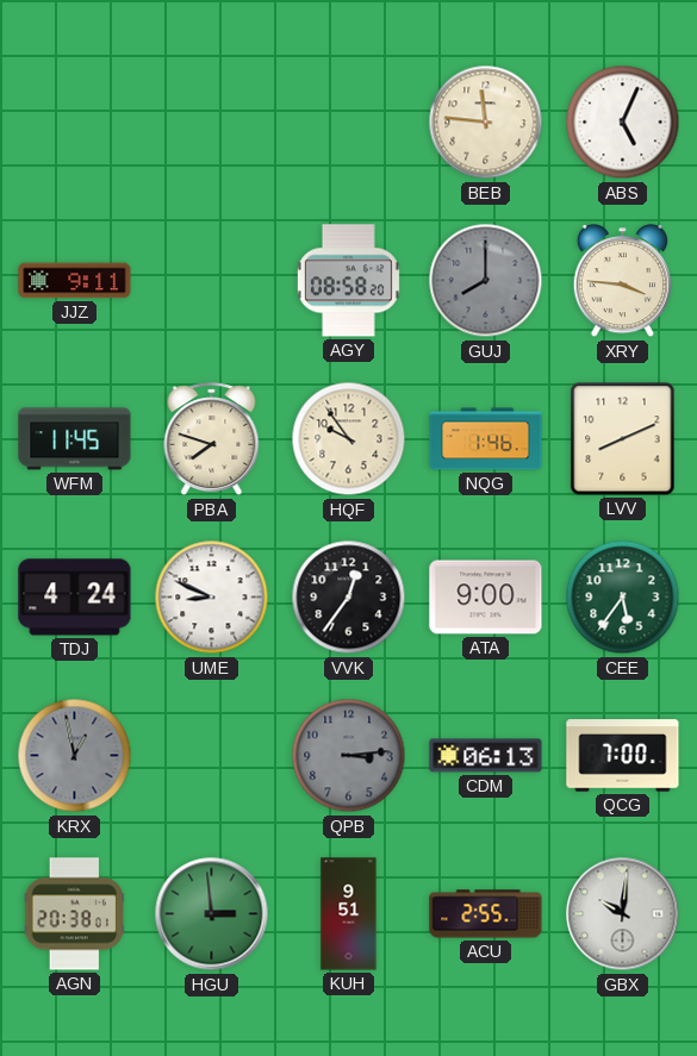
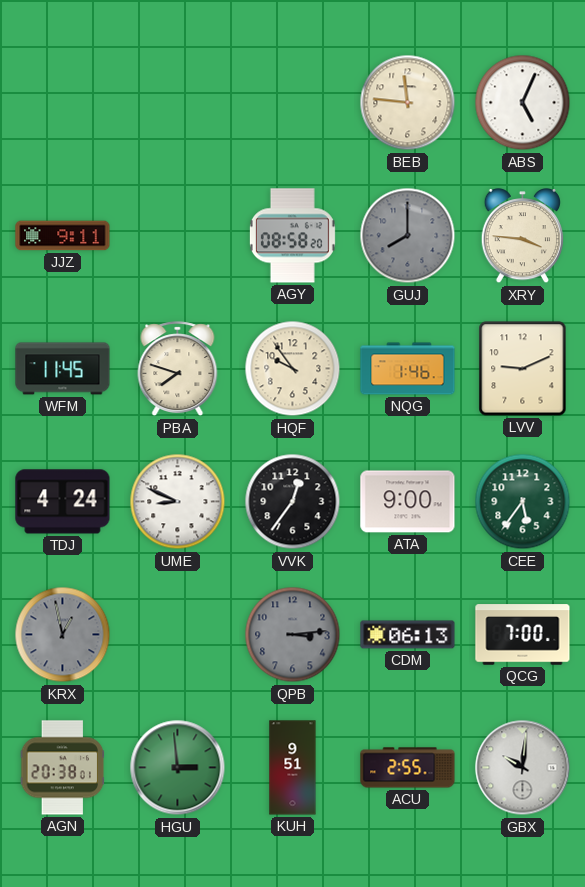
LVV: 8:11 -> 9:11
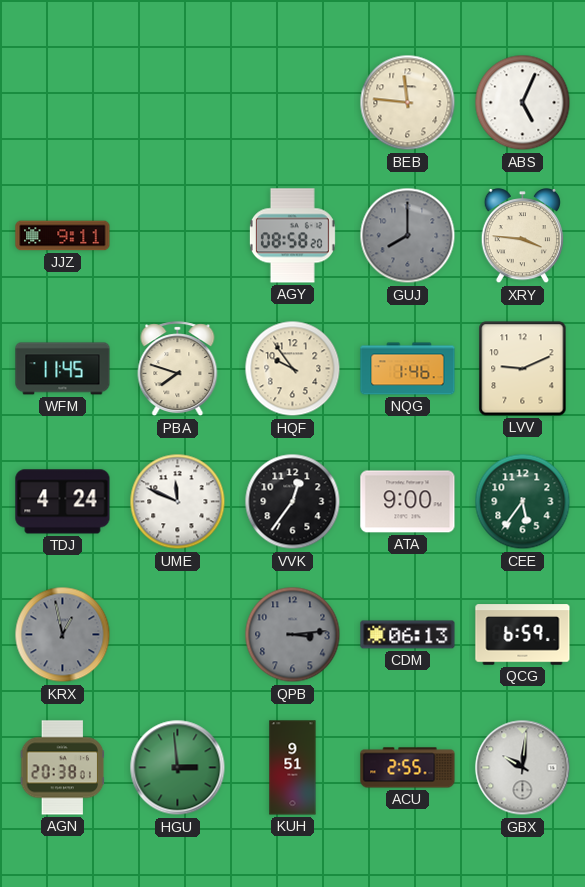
UME: 8:49 -> 11:49
QCG: 7:00 -> 6:59
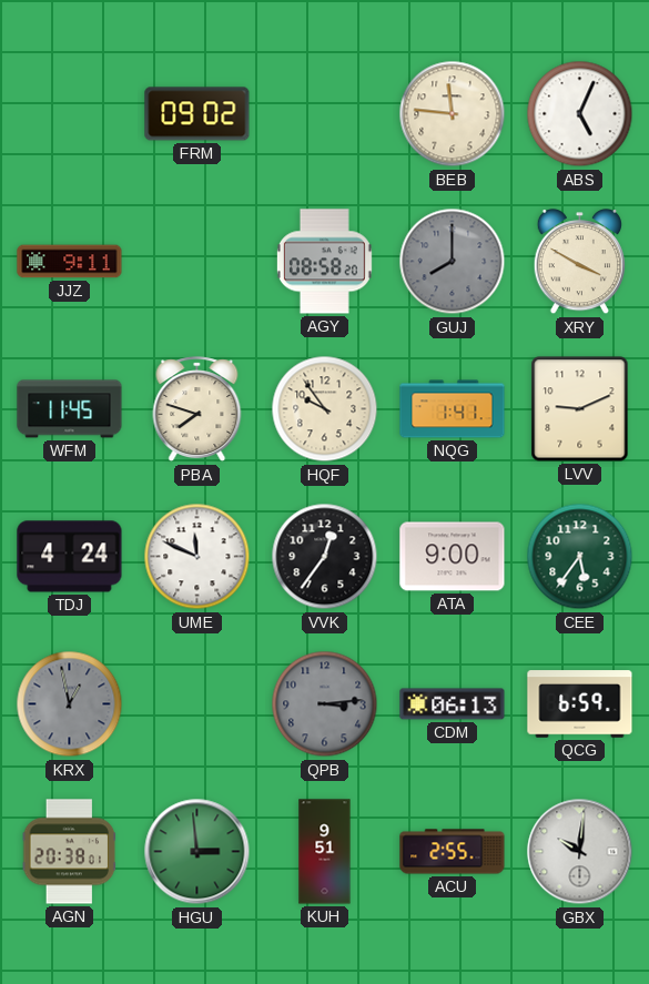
FRM: none -> 09:02
XRY: 3:46 -> 3:50
NQG: 1:46 -> 1:41
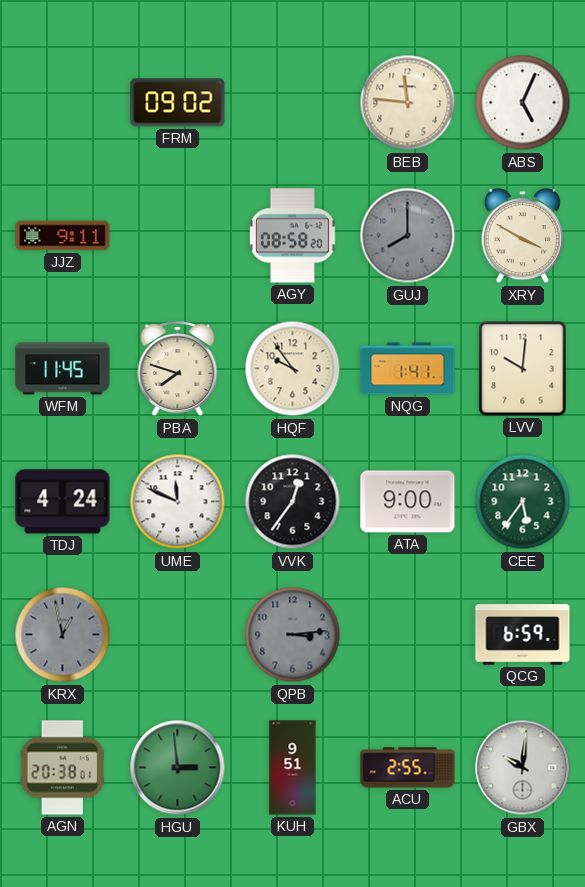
LVV: 9:11 -> 10:01
CDM: 06:13 -> none
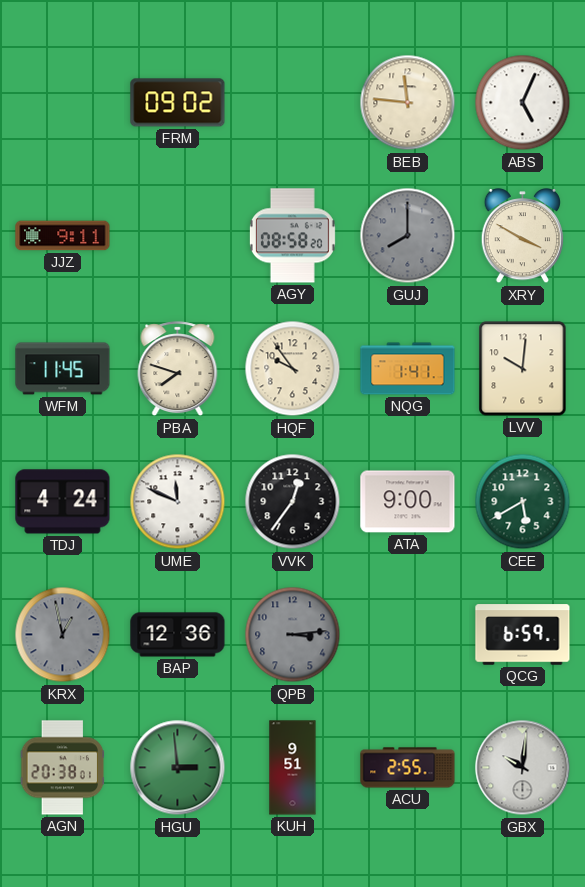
CEE: 5:36 -> 5:40
BAP: none -> 12:36
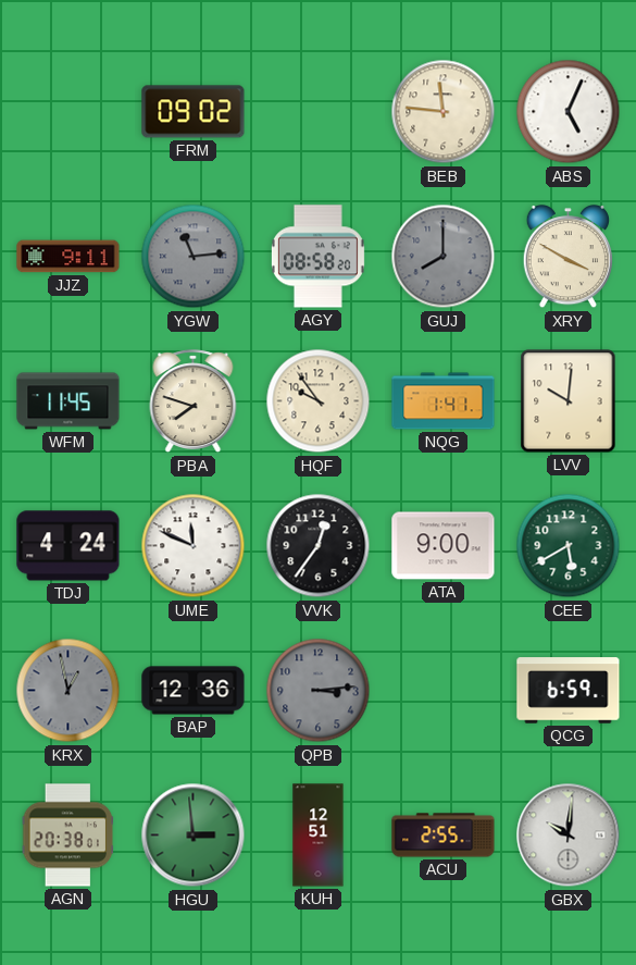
YGW: none -> 11:14
KUH: 9:51 -> 12:51
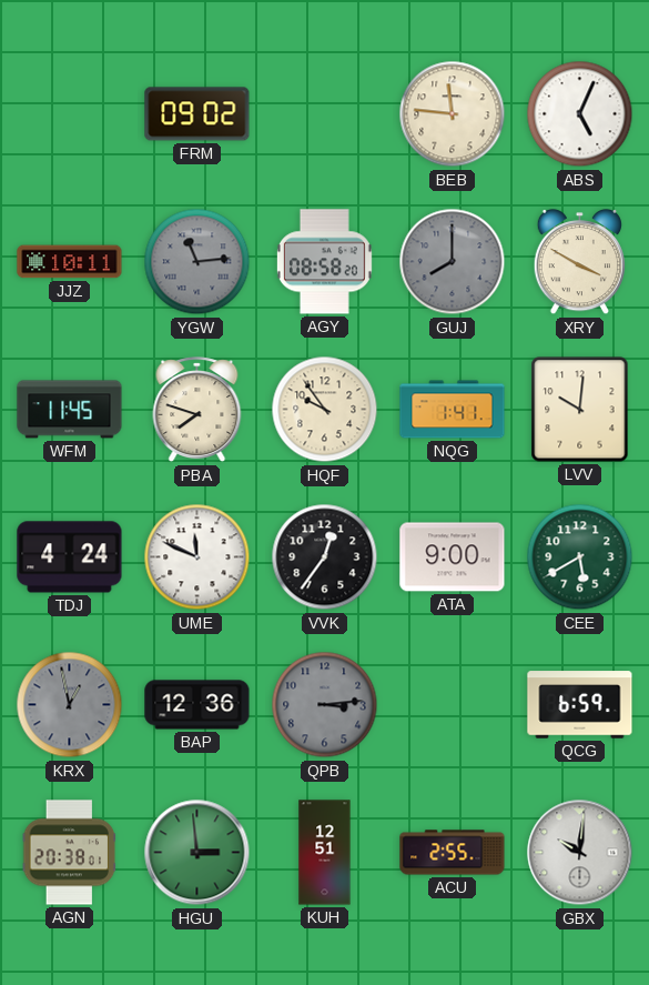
JJZ: 9:11 -> 10:11
